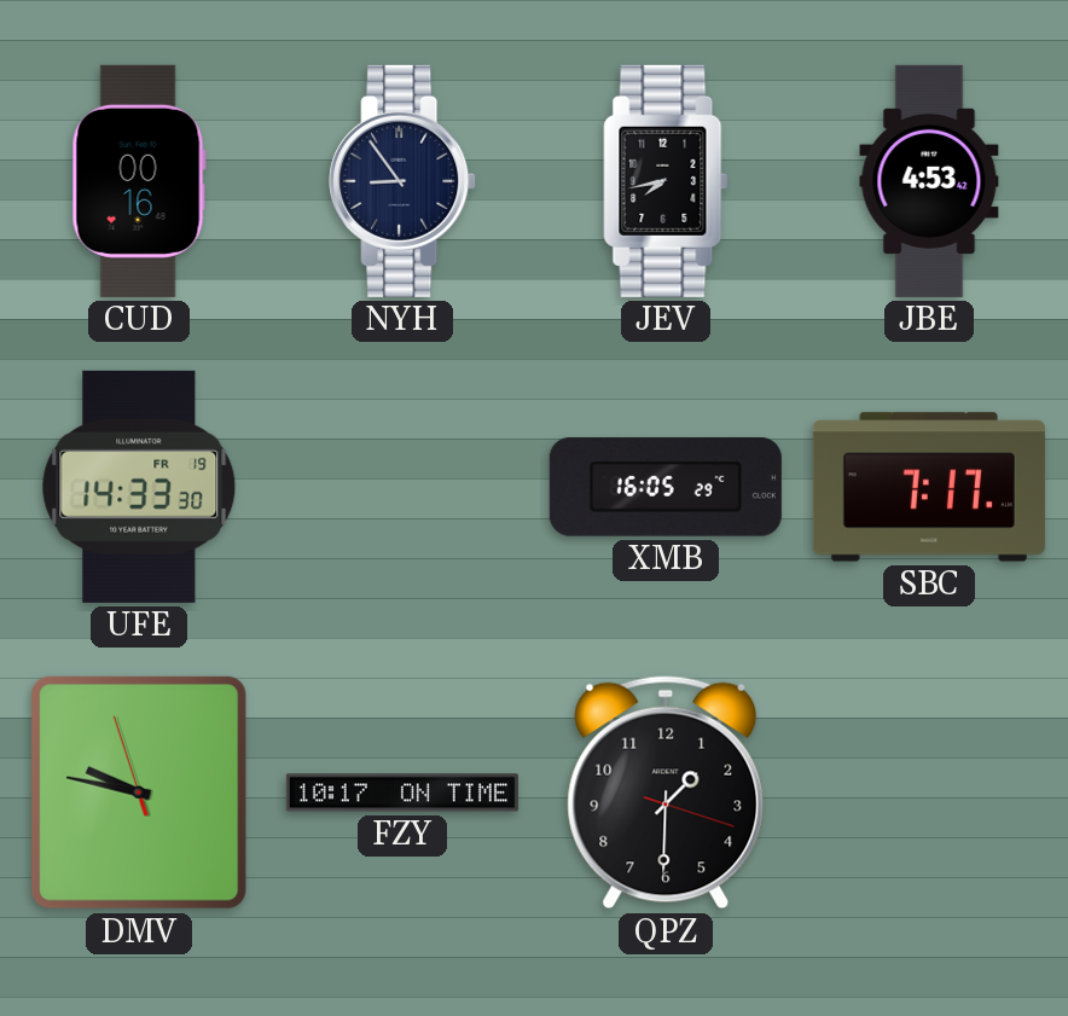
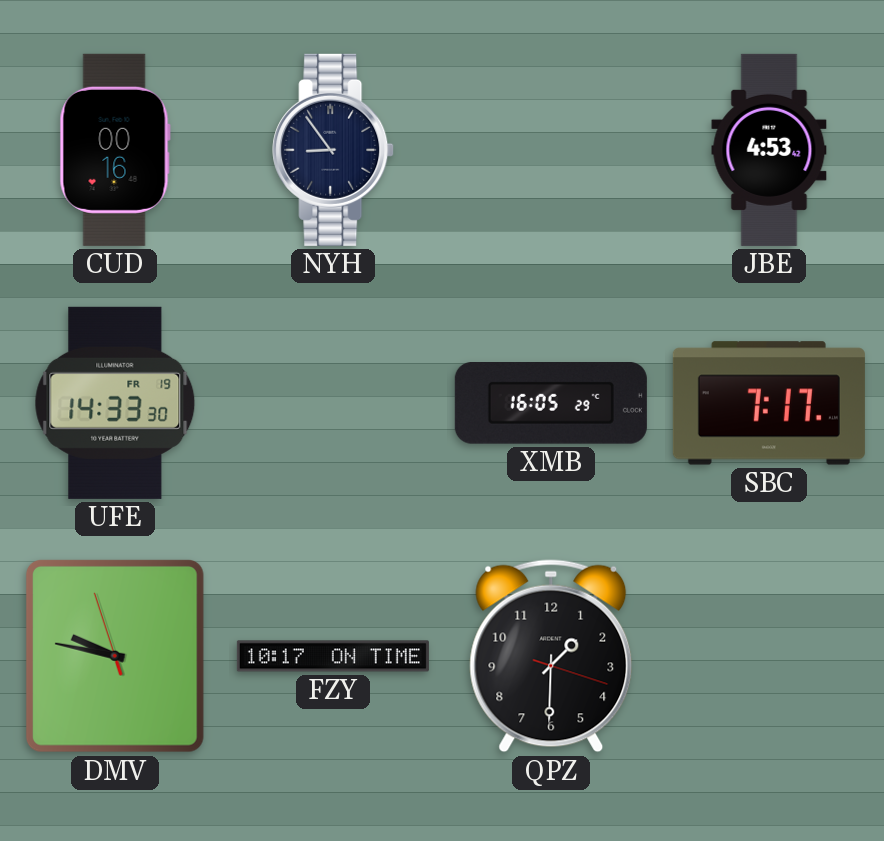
JEV: 7:43 -> none
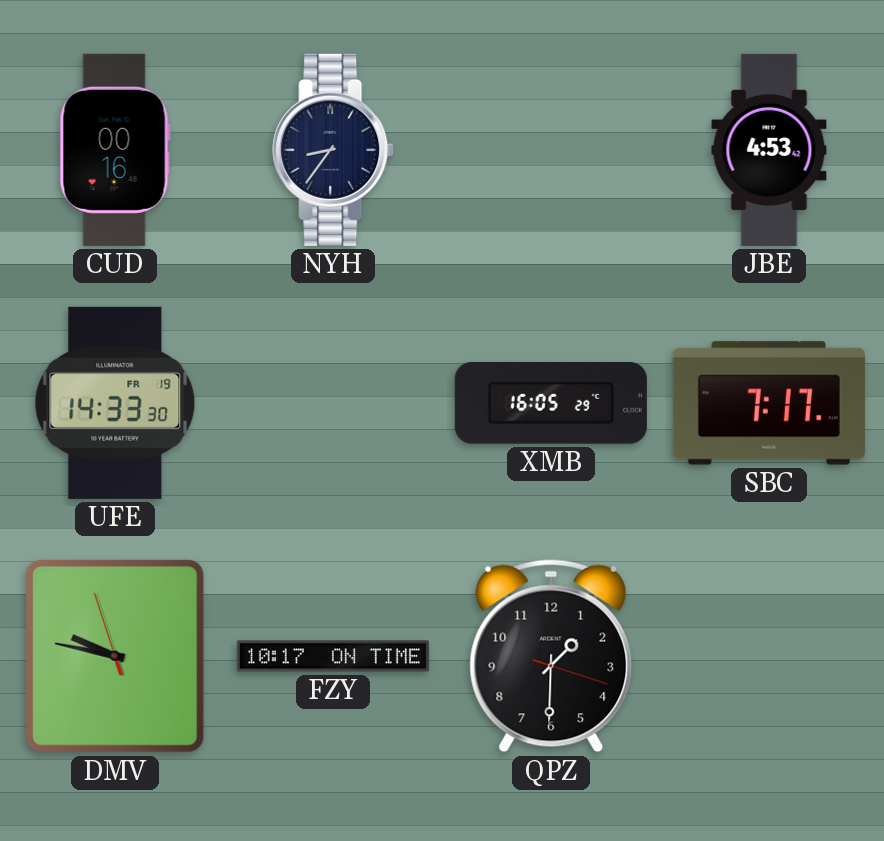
NYH: 8:54 -> 8:36
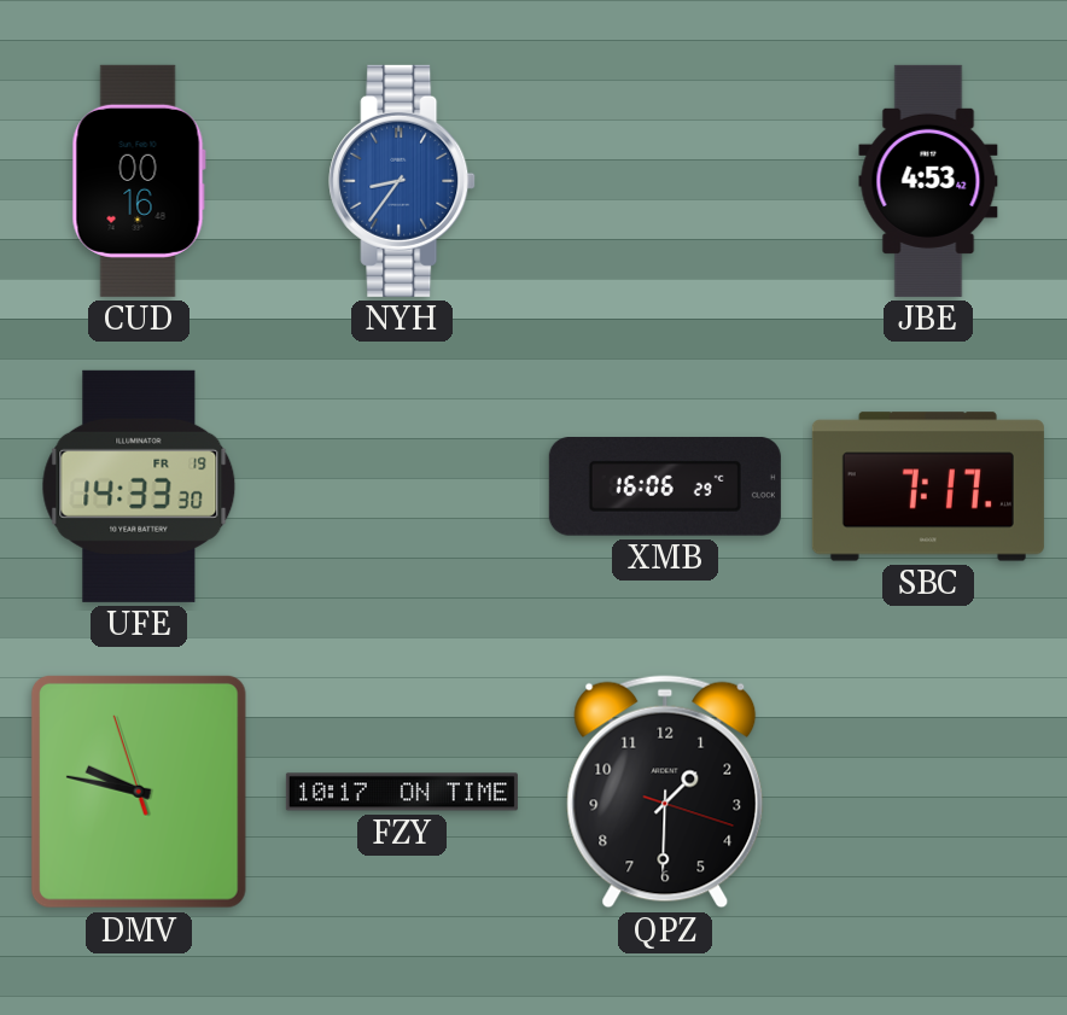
NYH dial: navy -> blue
XMB: 16:05 -> 16:06
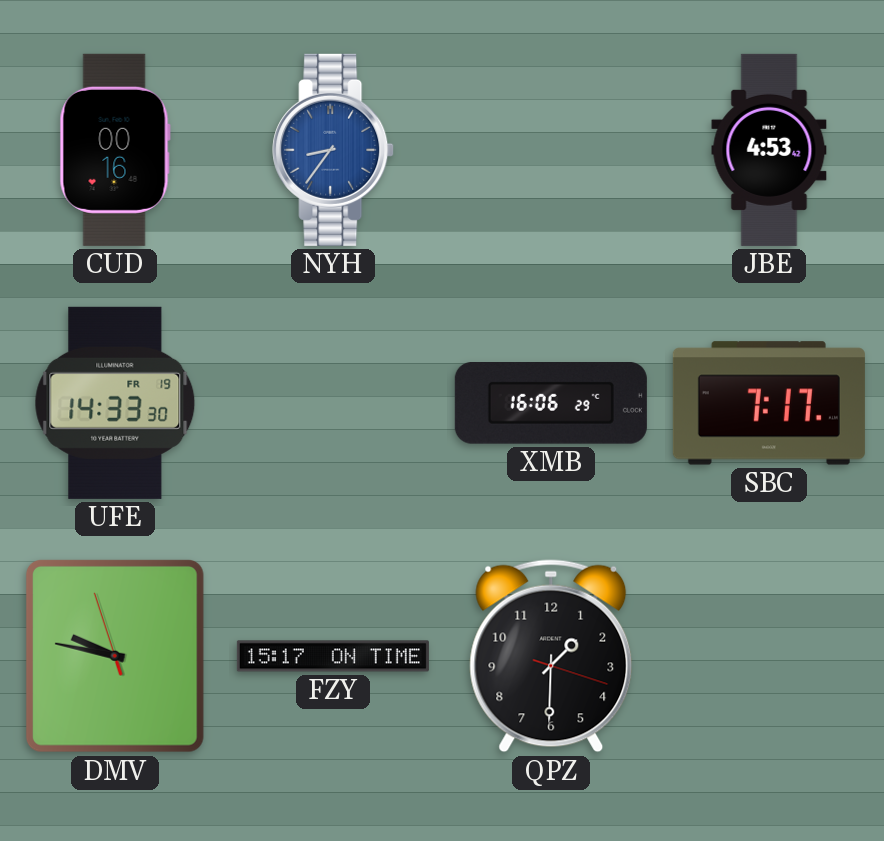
FZY: 10:17 -> 15:17
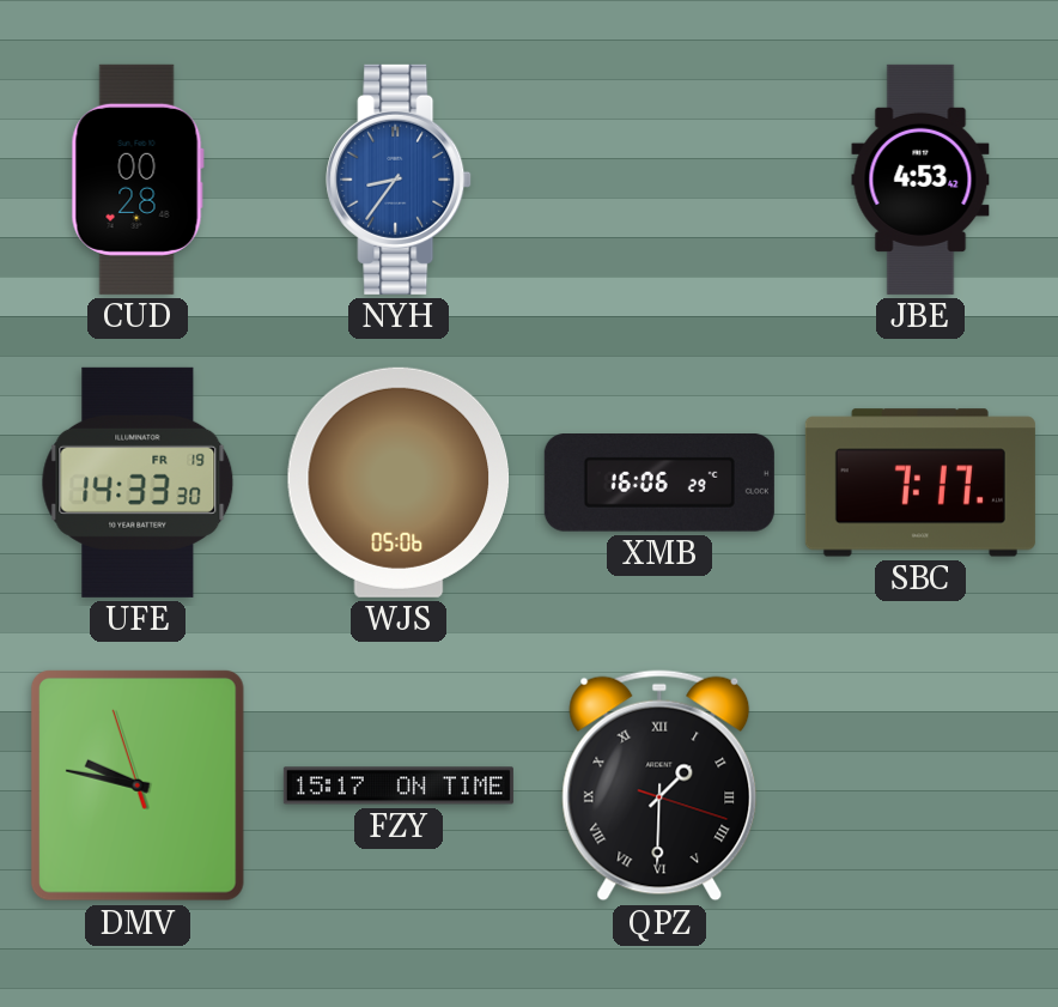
CUD: 00:16 -> 00:28
WJS: none -> 05:06
QPZ numerals: Arabic -> Roman
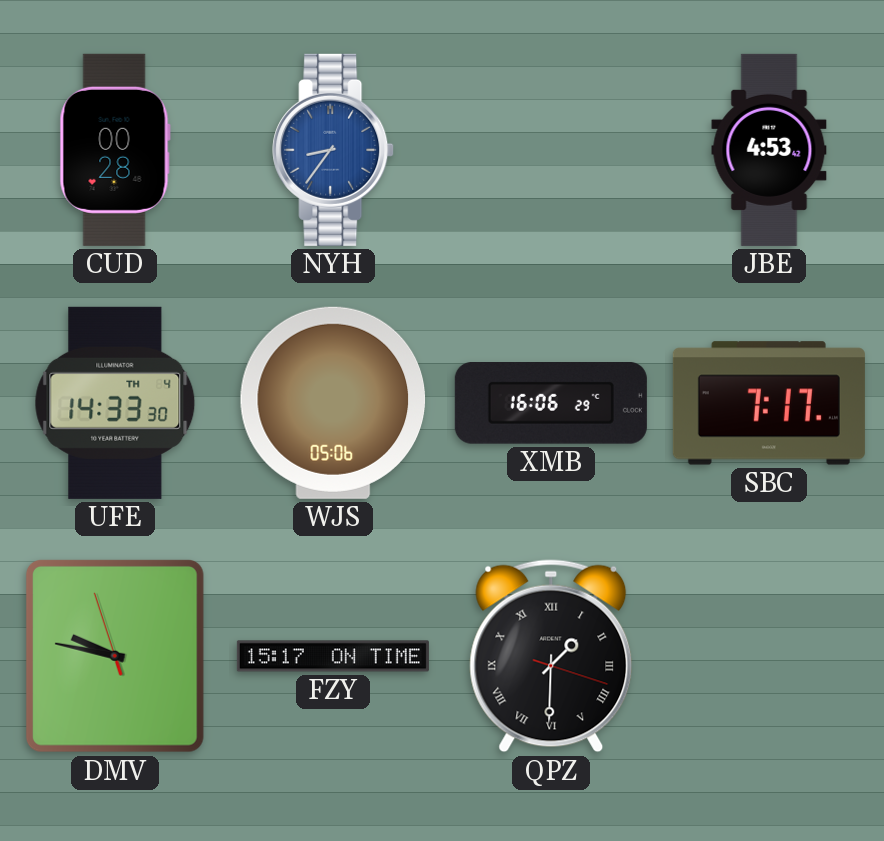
UFE date: FR 19 -> TH 4
